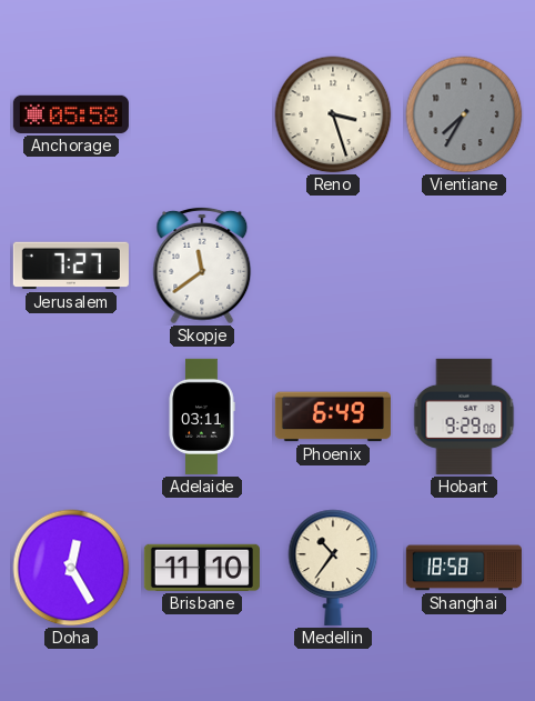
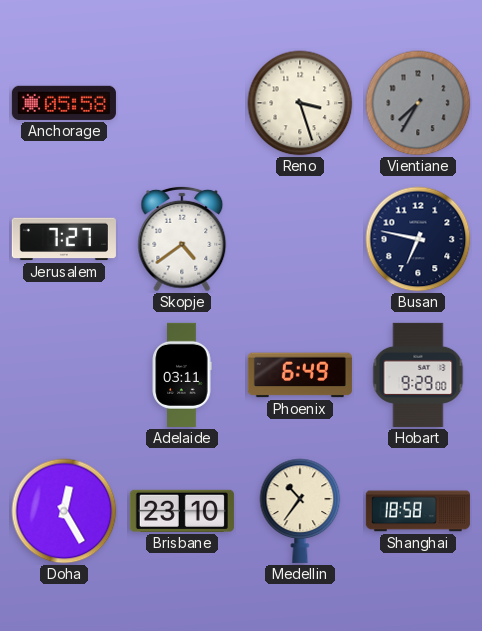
Skopje: 11:39 -> 4:39
Busan: none -> 6:47
Brisbane: 11:10 -> 23:10
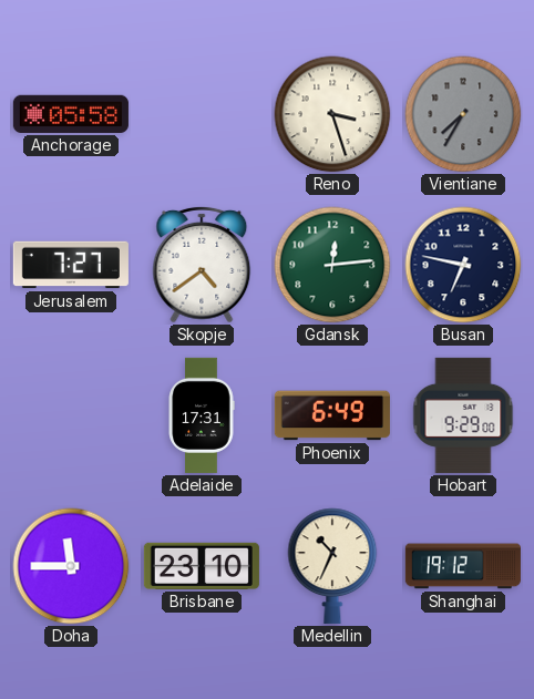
Gdansk: none -> 12:14
Adelaide: 03:11 -> 17:31
Doha: 12:25 -> 11:45
Medellin: 10:36 -> 10:34
Shanghai: 18:58 -> 19:12
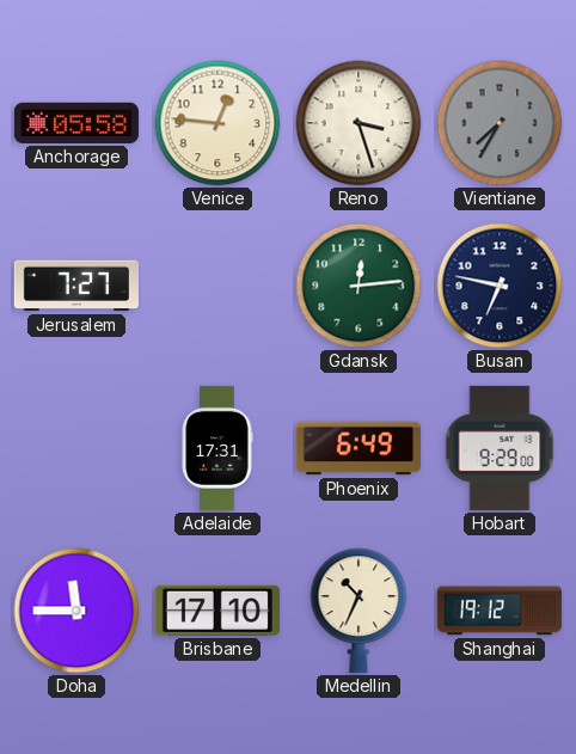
Venice: none -> 12:46
Skopje: 4:39 -> none
Brisbane: 23:10 -> 17:10
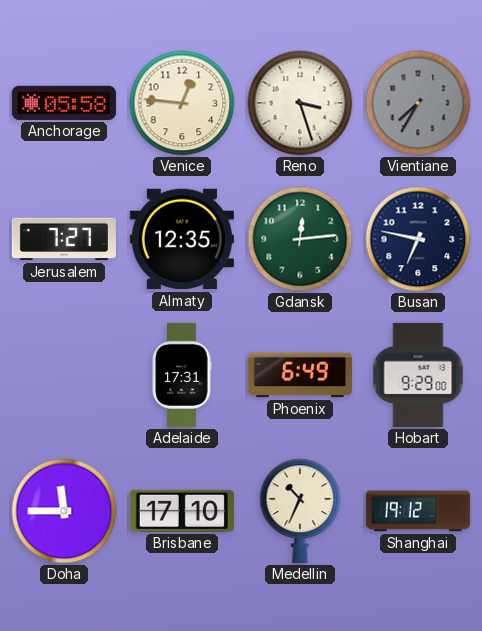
Almaty: none -> 12:35
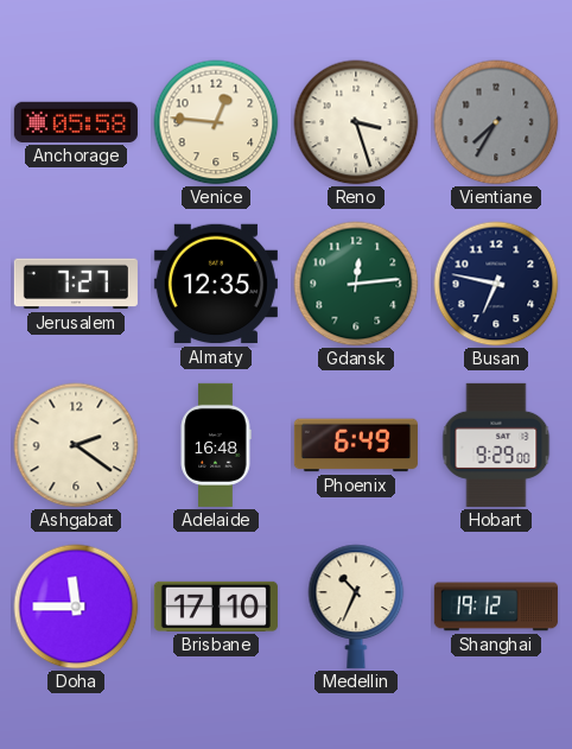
Ashgabat: none -> 2:21
Adelaide: 17:31 -> 16:48
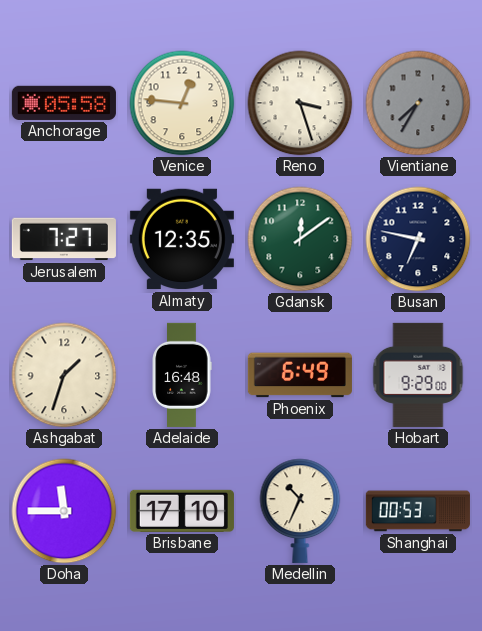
Gdansk: 12:14 -> 12:09
Ashgabat: 2:21 -> 1:33
Shanghai: 19:12 -> 00:53
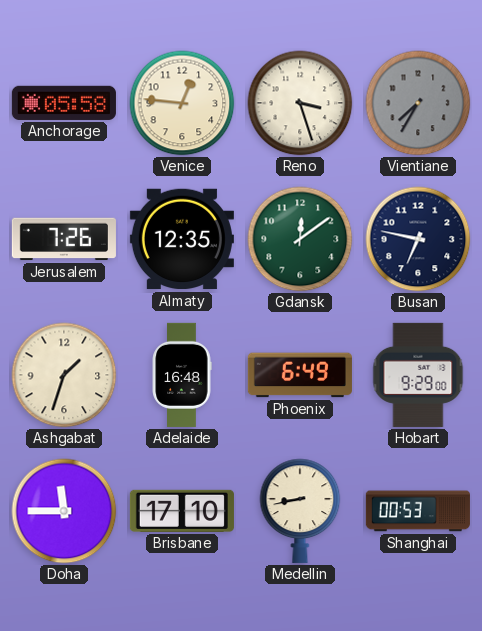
Jerusalem: 7:27 -> 7:26
Medellin: 10:34 -> 8:43
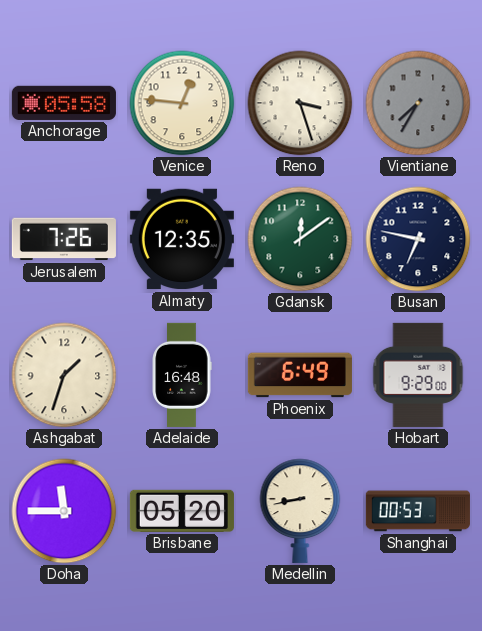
Brisbane: 17:10 -> 05:20
